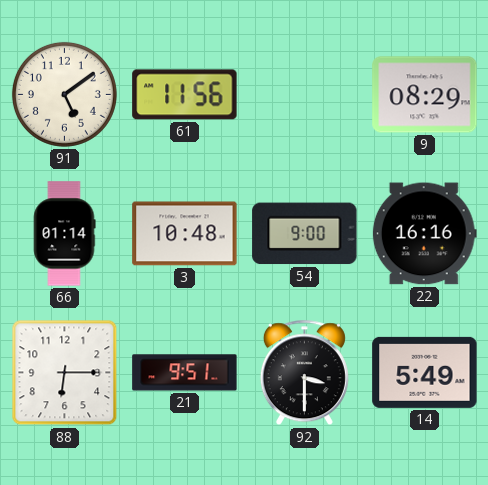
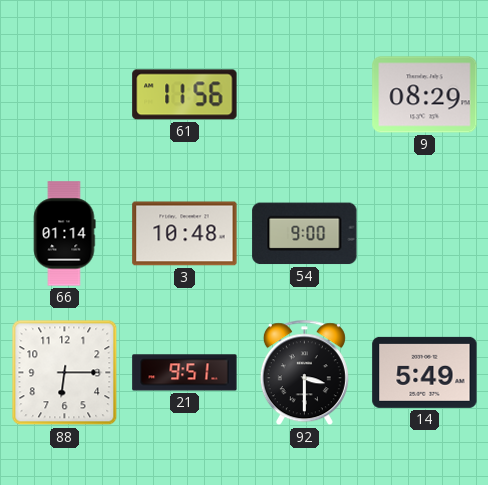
91: 5:09 -> none
22: 16:16 -> none
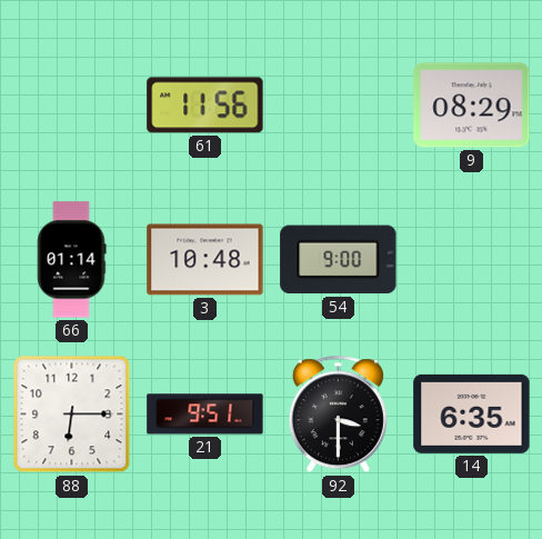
14: 5:49 -> 6:35
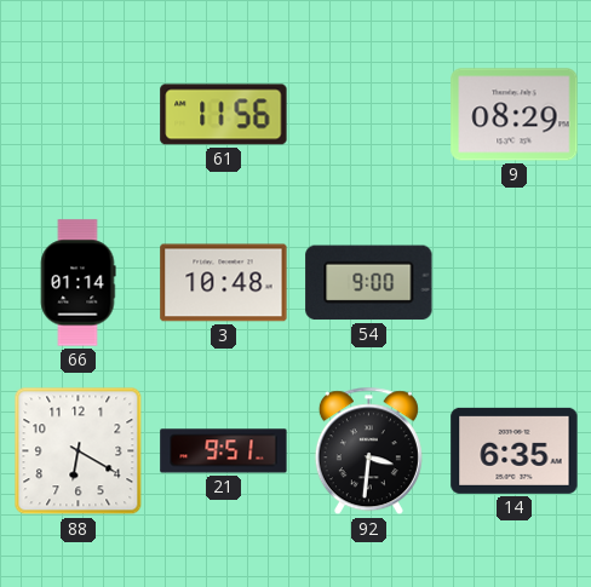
88: 6:15 -> 6:20
92: 3:30 -> 3:31
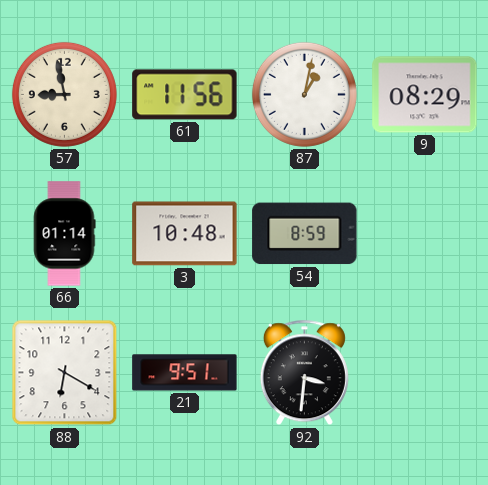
57: none -> 8:58
87: none -> 1:02
54: 9:00 -> 8:59
14: 6:35 -> none
